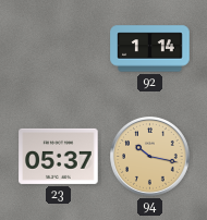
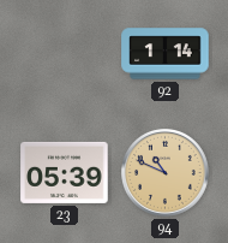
23: 05:37 -> 05:39
94: 10:17 -> 10:49
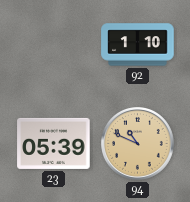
92: 1:14 -> 1:10
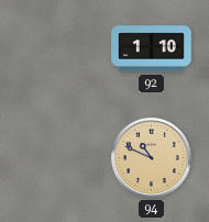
23: 05:39 -> none
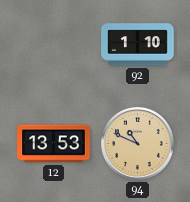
12: none -> 13:53
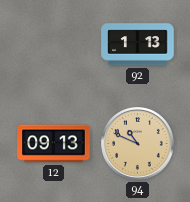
92: 1:10 -> 1:13
12: 13:53 -> 09:13
